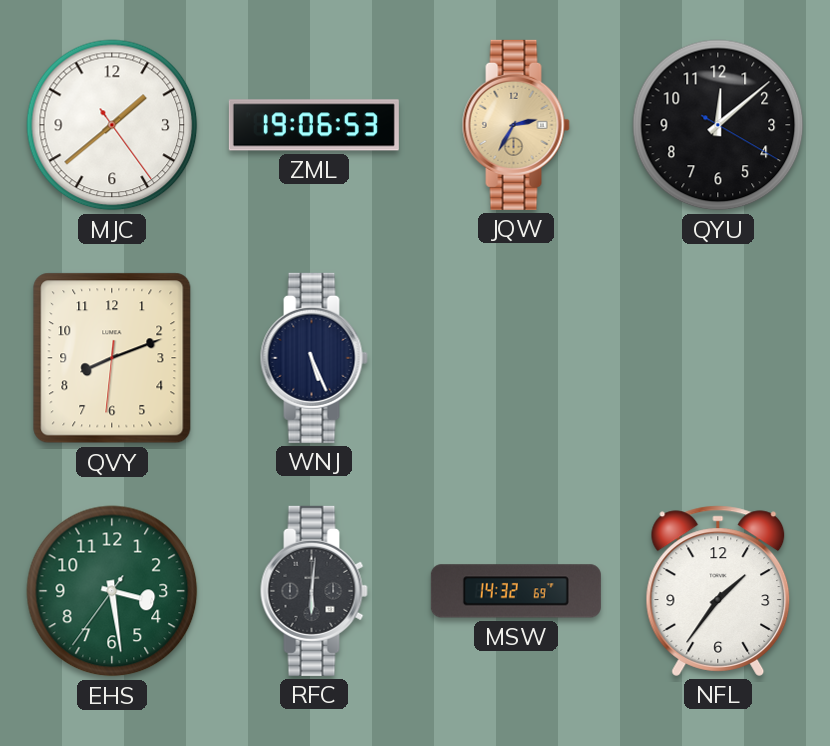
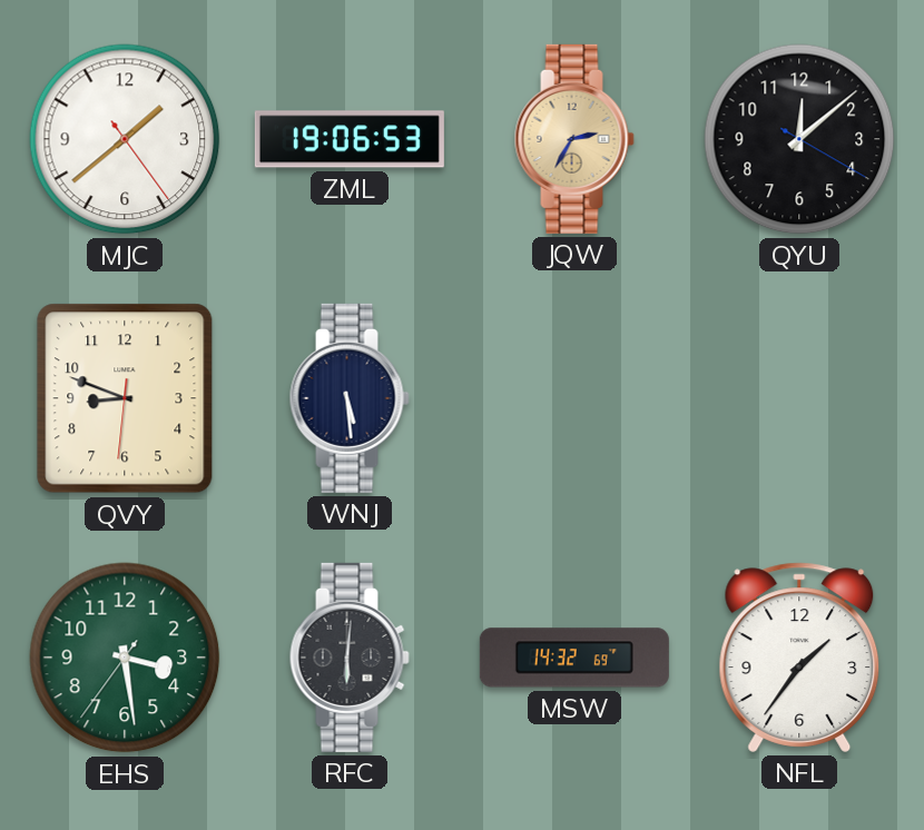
QVY: 8:11 -> 8:48
WNJ: 5:26 -> 5:29
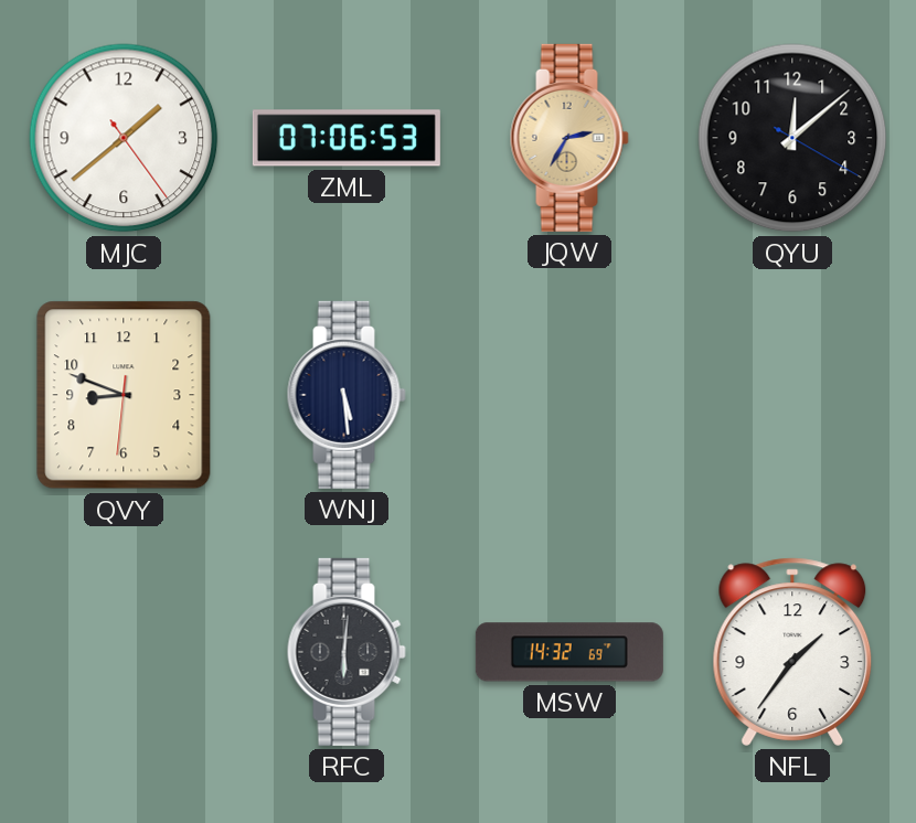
ZML: 19:06 -> 07:06
EHS: 3:28 -> none
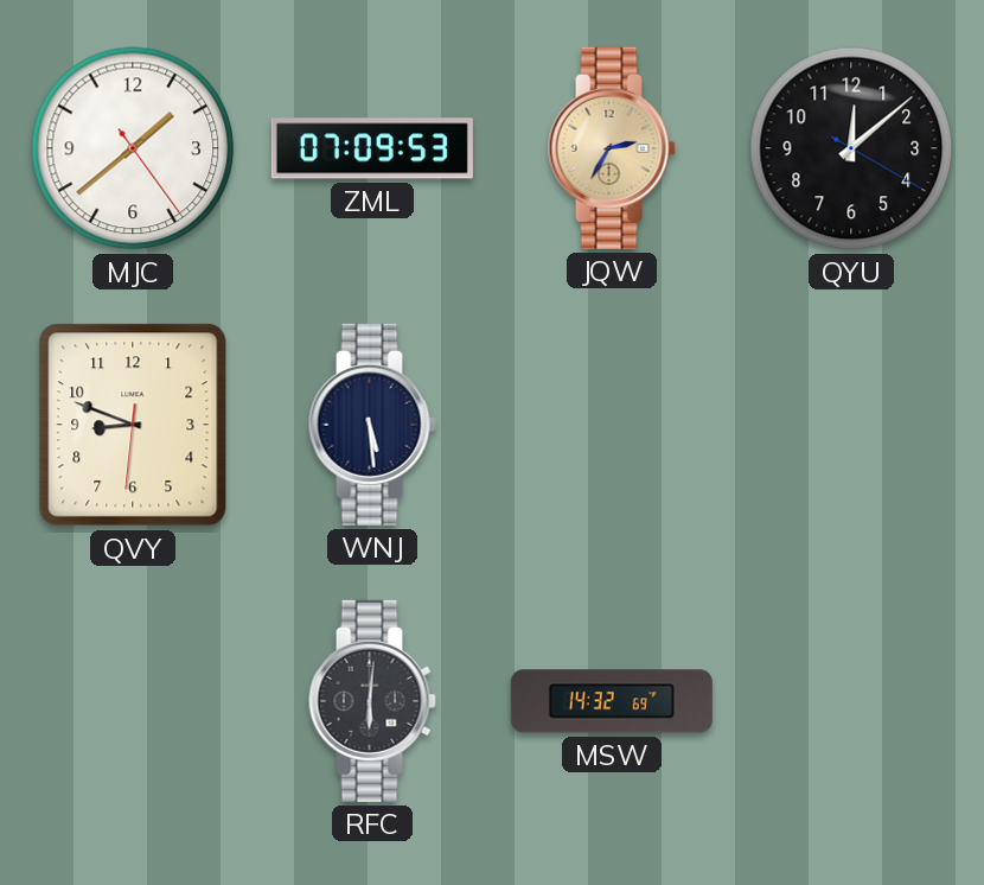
ZML: 07:06 -> 07:09
NFL: 1:36 -> none
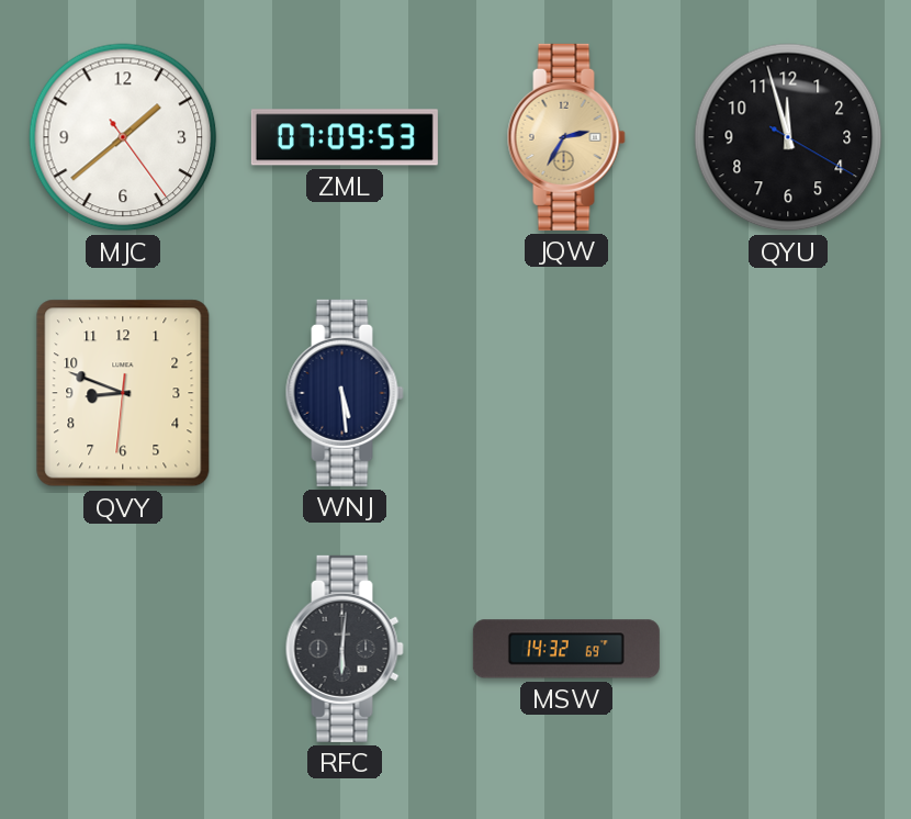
QYU: 12:08 -> 11:57
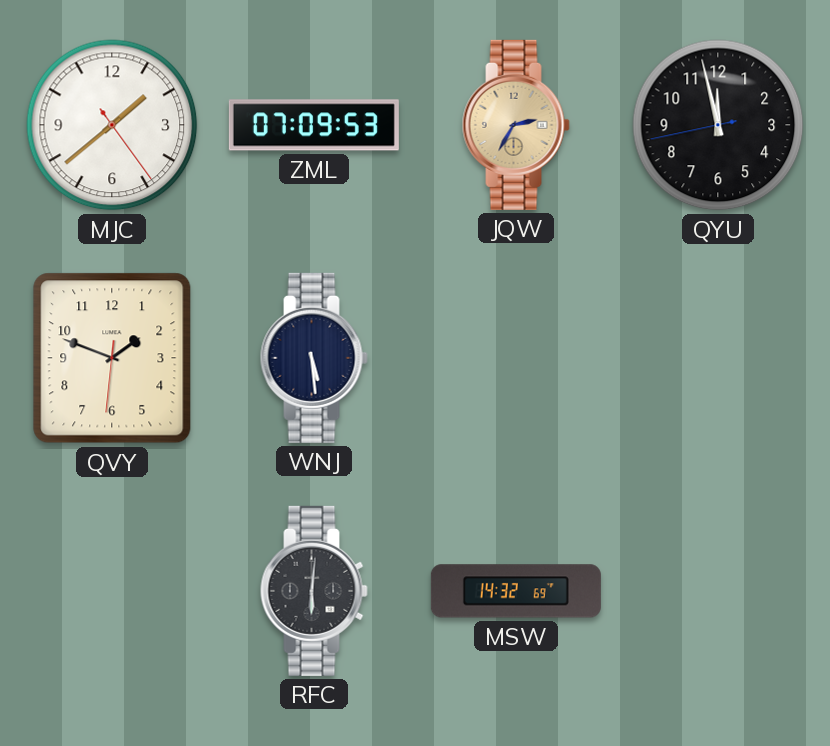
QYU: 11:57:20 -> 11:57:43
QVY: 8:48 -> 1:48
